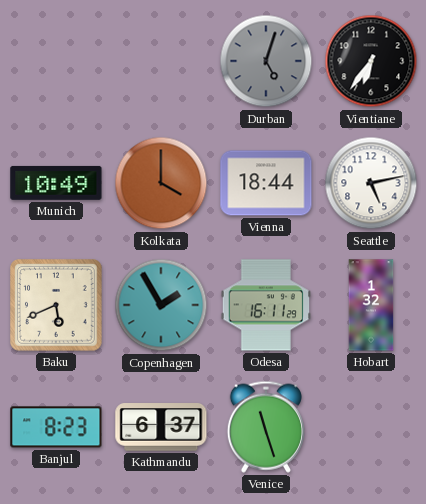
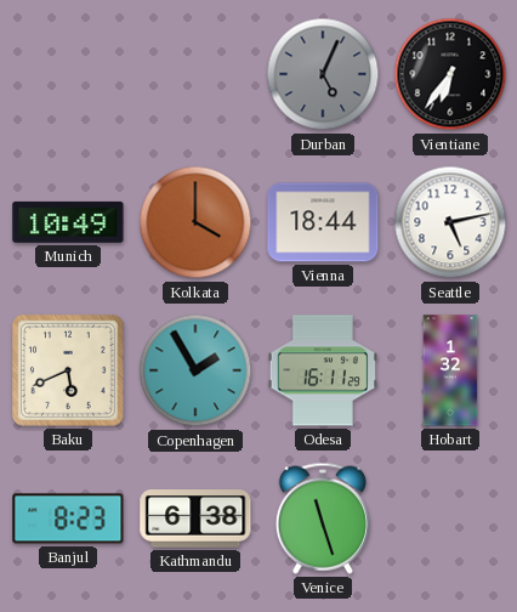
Durban: 5:03 -> 5:04
Kathmandu: 6:37 -> 6:38
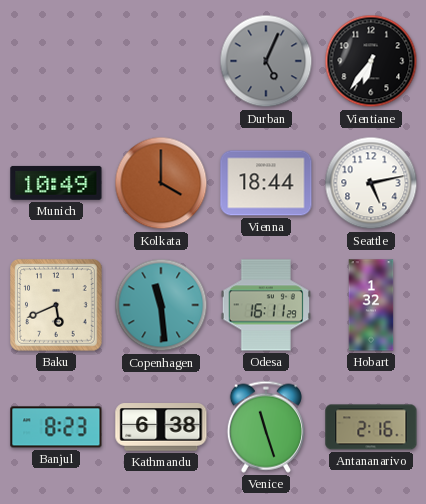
Copenhagen: 1:55 -> 11:29
Antananarivo: none -> 2:16
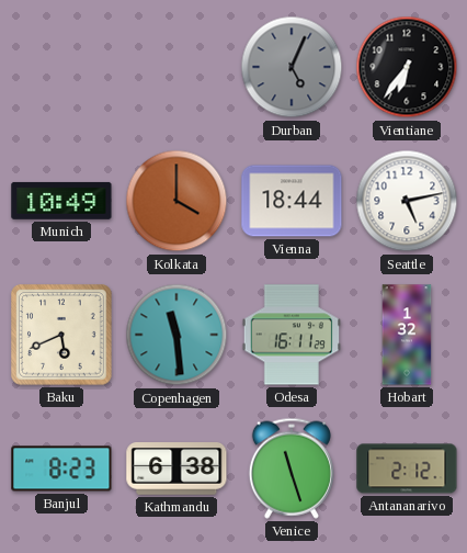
Antananarivo: 2:16 -> 2:12
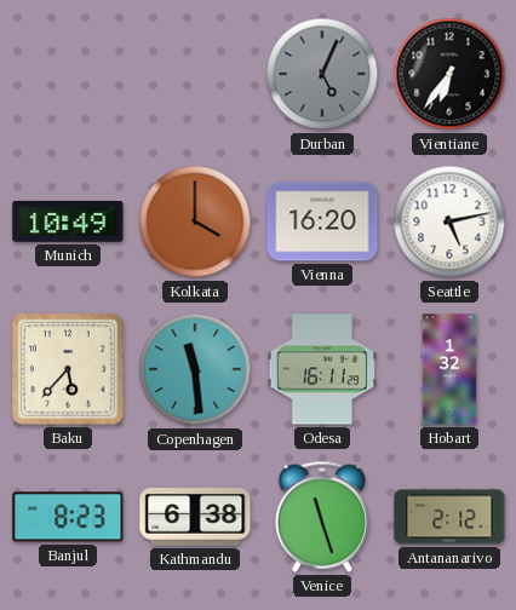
Vienna: 18:44 -> 16:20
Baku: 5:41 -> 5:37
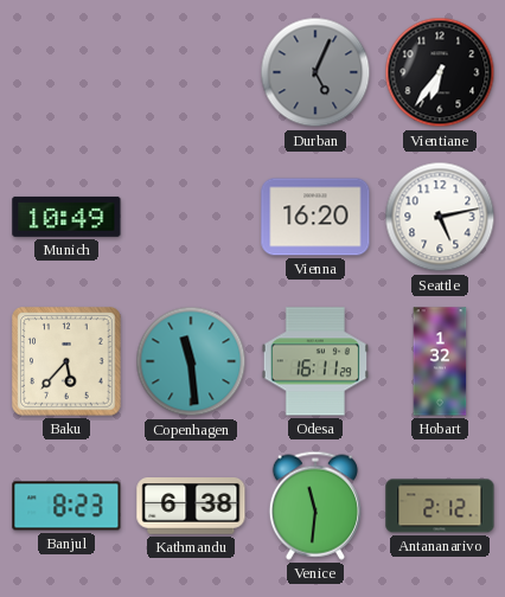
Kolkata: 4:00 -> none
Venice: 11:27 -> 11:31
